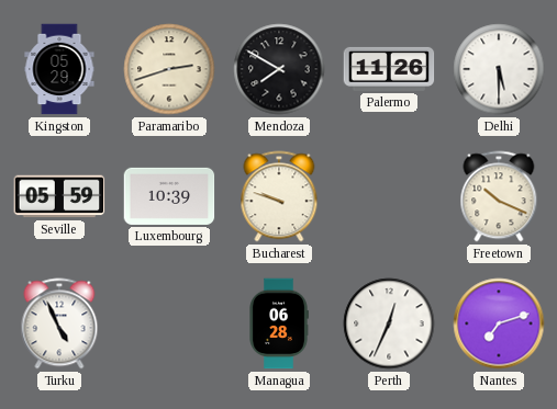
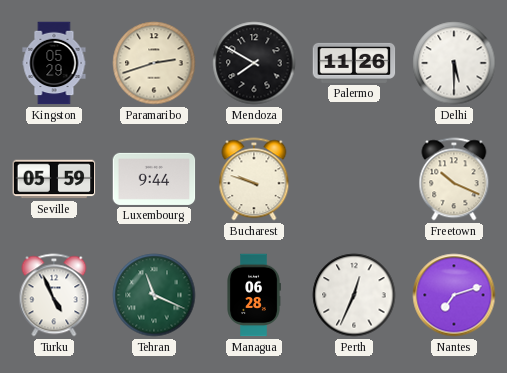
Luxembourg: 10:39 -> 9:44
Tehran: none -> 11:19
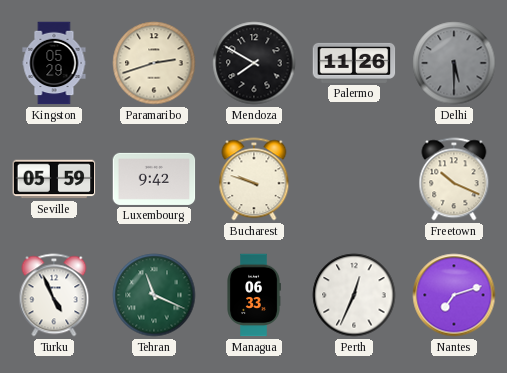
Delhi dial: white -> grey
Luxembourg: 9:44 -> 9:42
Managua: 06:28 -> 06:33
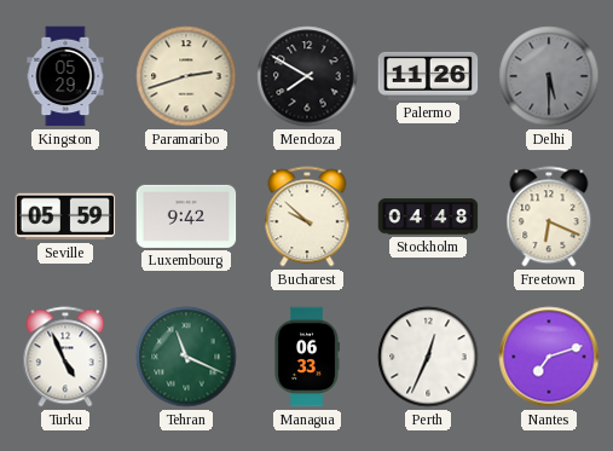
Bucharest: 9:48 -> 9:52
Stockholm: none -> 04:48
Freetown: 10:19 -> 6:19
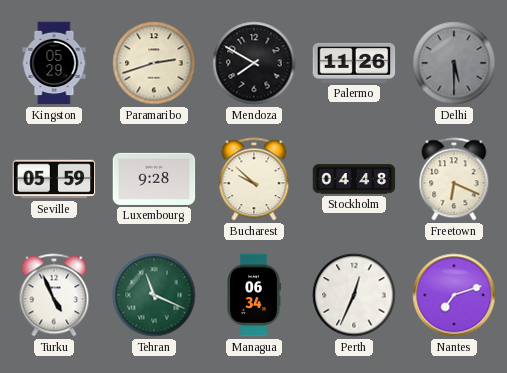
Luxembourg: 9:42 -> 9:28
Managua: 06:33 -> 06:34
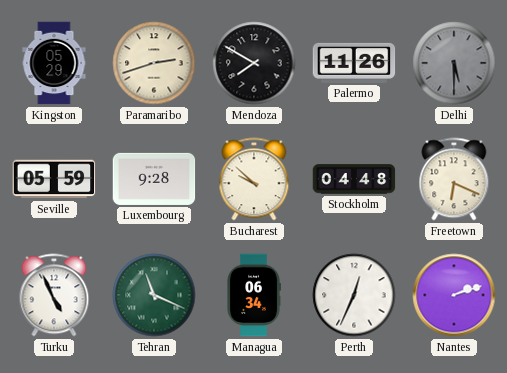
Nantes: 7:12 -> 2:12
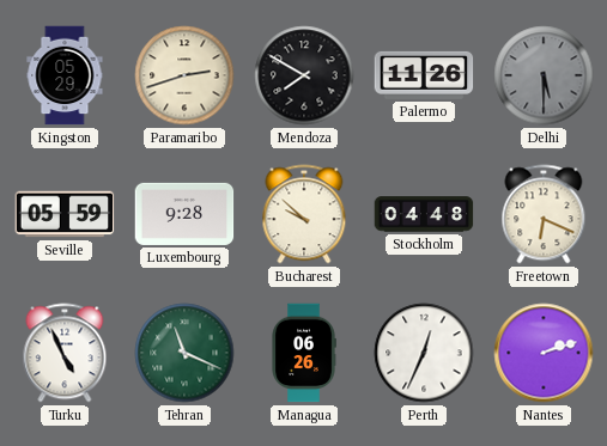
Managua: 06:34 -> 06:26
